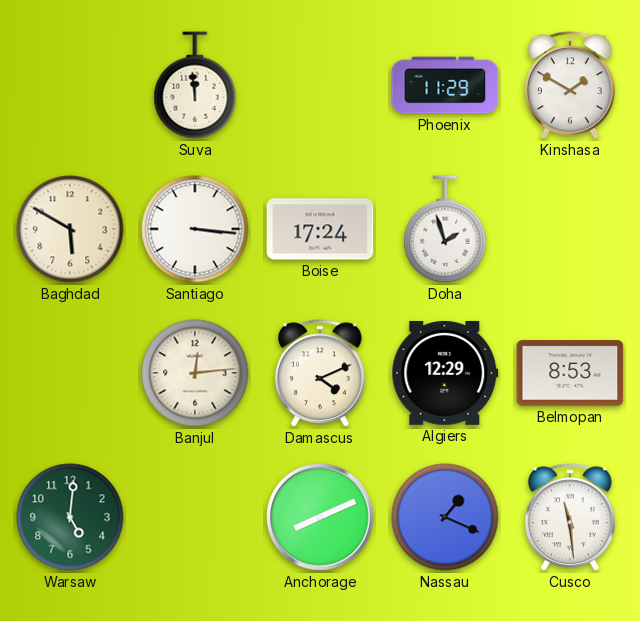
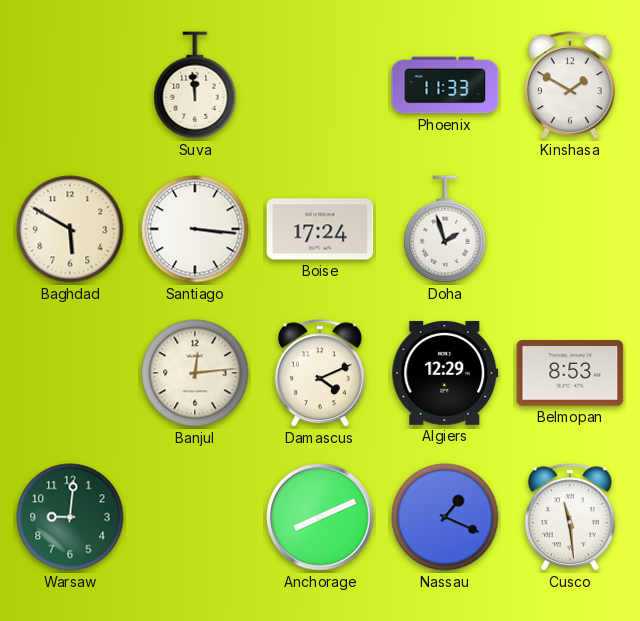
Phoenix: 11:29 -> 11:33
Warsaw: 5:01 -> 9:01
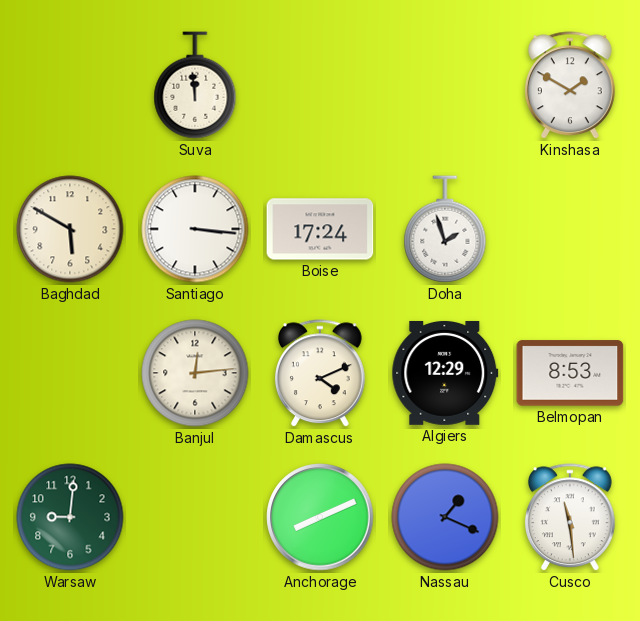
Phoenix: 11:33 -> none
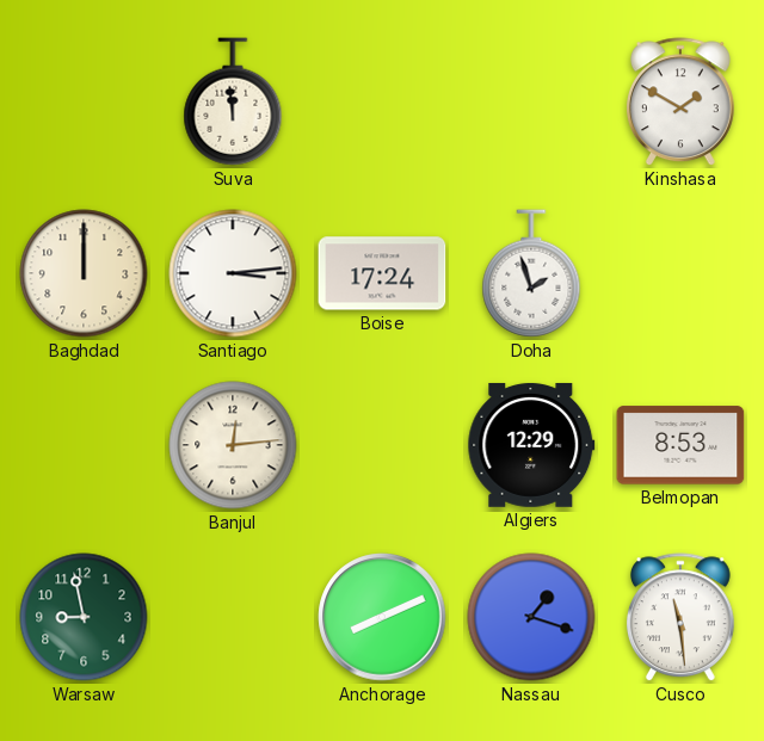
Baghdad: 5:50 -> 12:00
Santiago: 3:16 -> 3:14
Damascus: 4:11 -> none
Warsaw: 9:01 -> 8:58
Nassau: 1:19 -> 1:18
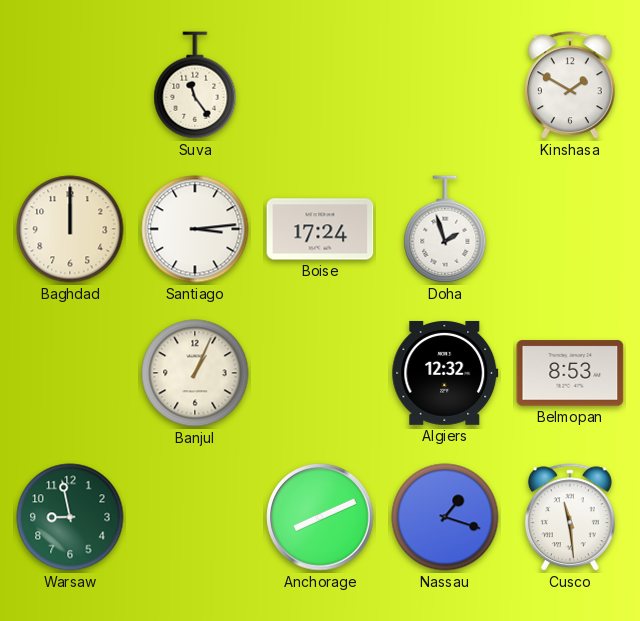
Suva: 11:59 -> 11:24
Banjul: 12:14 -> 1:04
Algiers: 12:29 -> 12:32
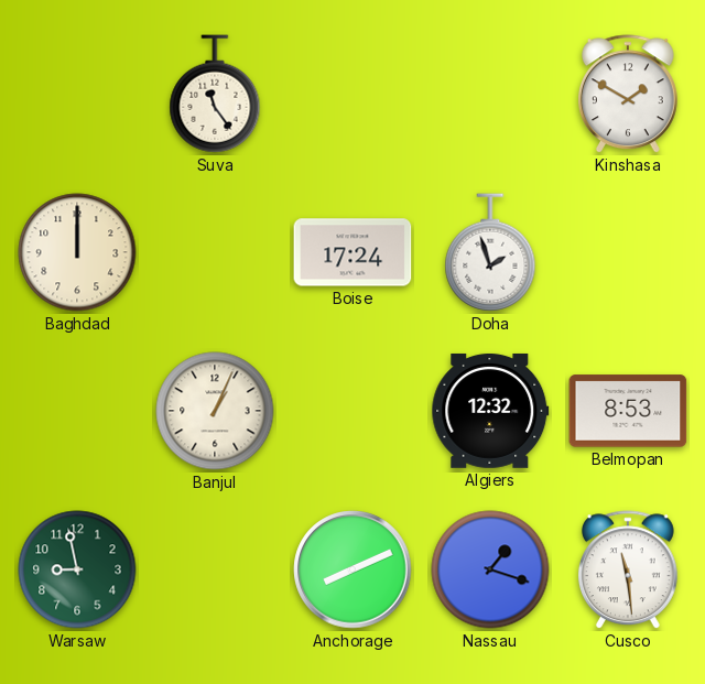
Santiago: 3:14 -> none
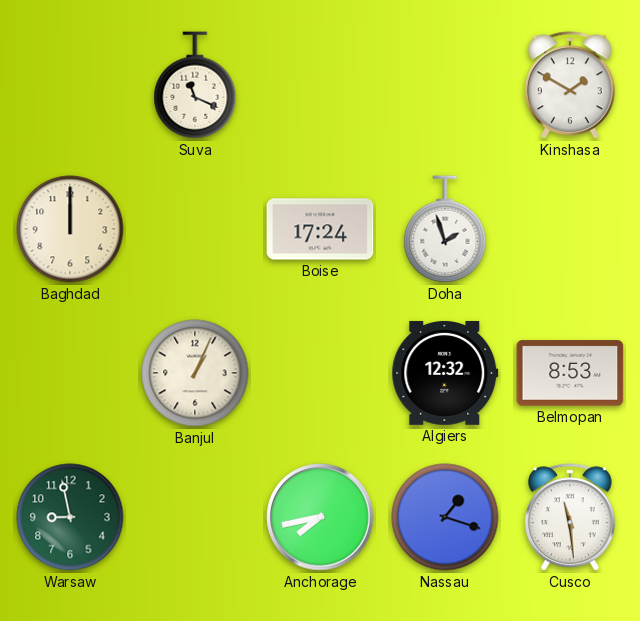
Suva: 11:24 -> 11:19
Anchorage: 8:11 -> 7:43
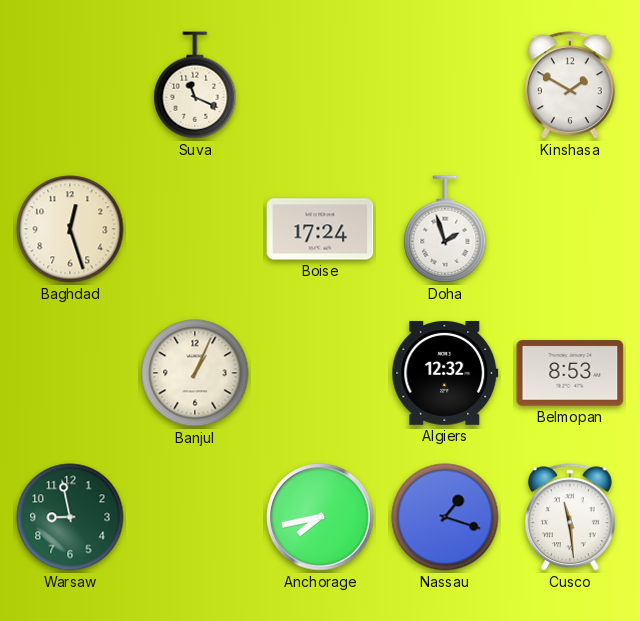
Baghdad: 12:00 -> 12:27
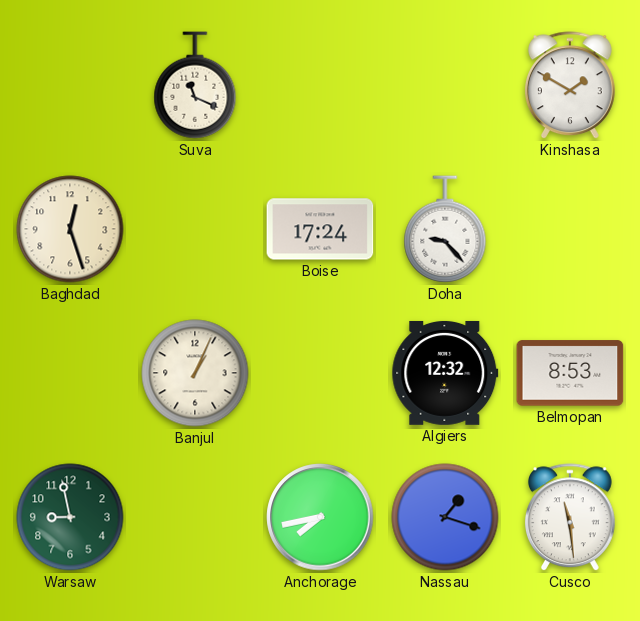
Doha: 1:57 -> 9:23
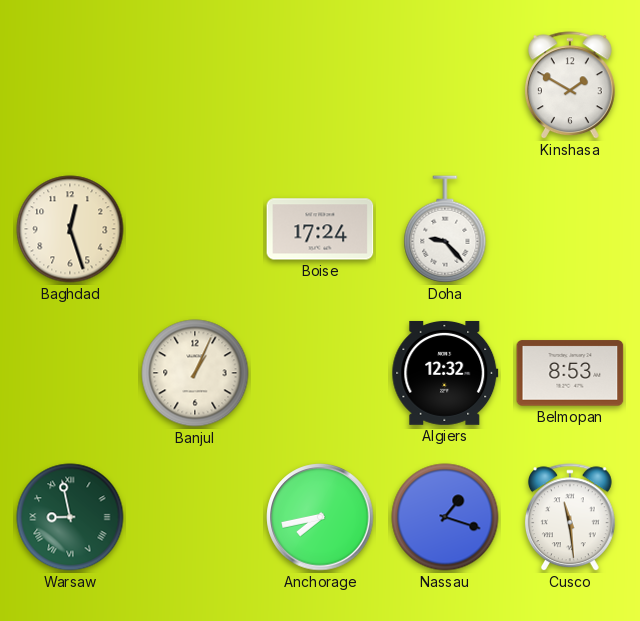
Suva: 11:19 -> none
Warsaw numerals: Arabic -> Roman
